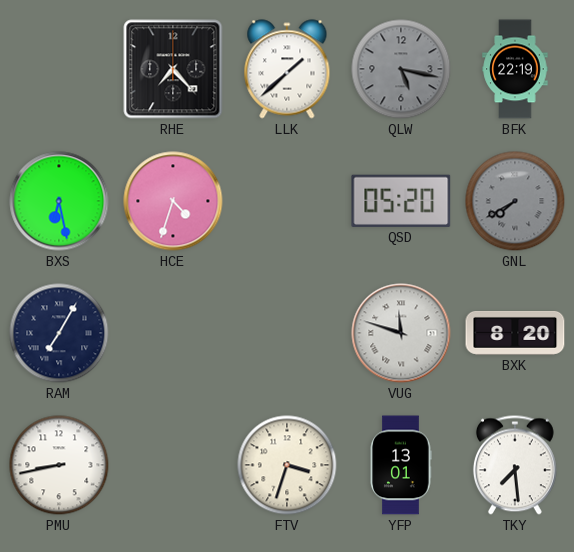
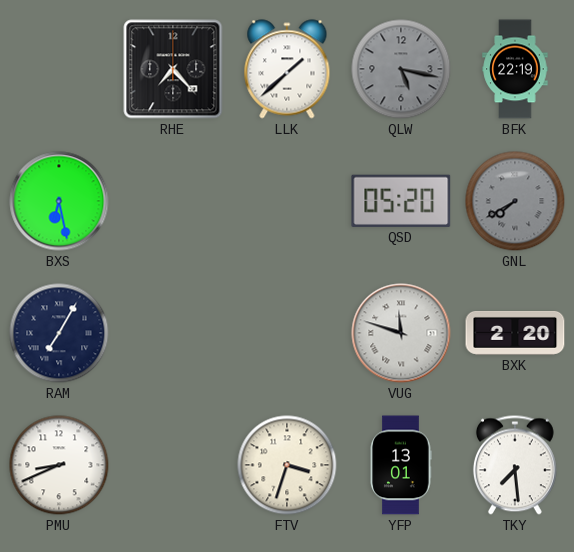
HCE: 4:33 -> none
BXK: 8:20 -> 2:20
PMU: 8:43 -> 8:41
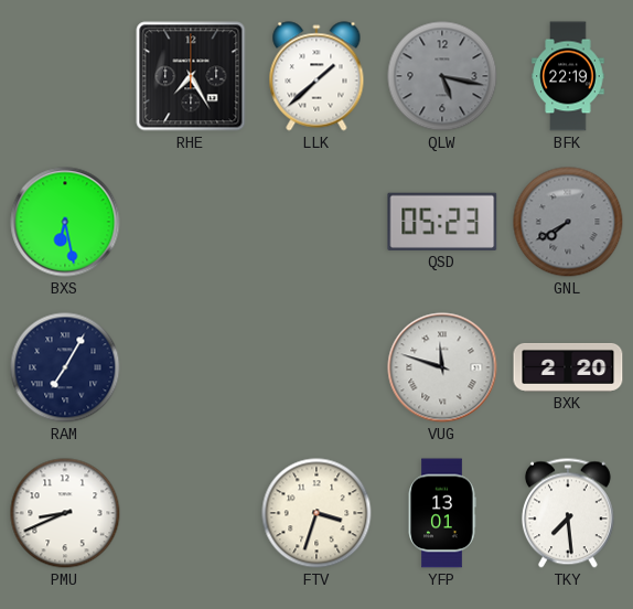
RHE: 7:23 -> 7:25
QSD: 05:20 -> 05:23
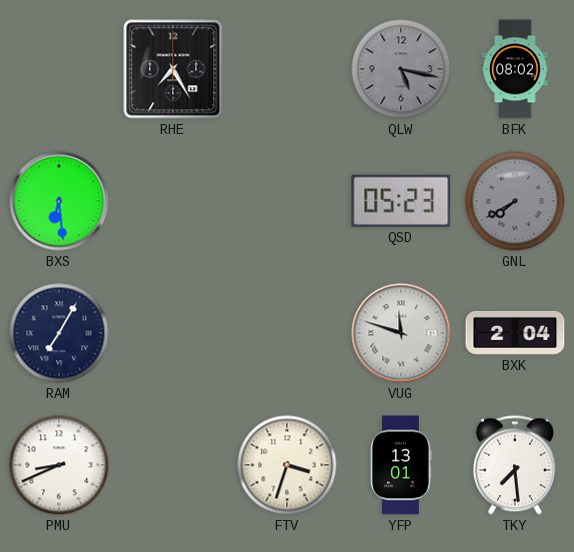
LLK: 1:38 -> none
BFK: 22:19 -> 08:02
BXS: 6:28 -> 6:29
BXK: 2:20 -> 2:04
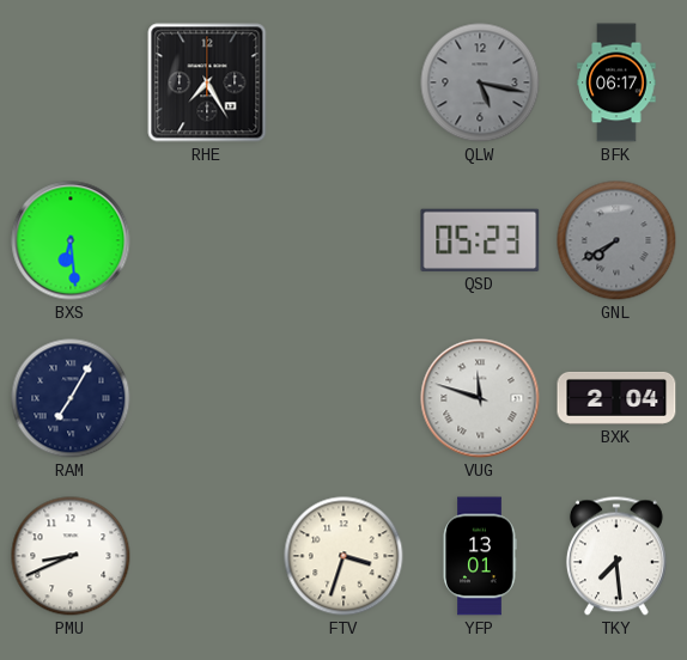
BFK: 08:02 -> 06:17
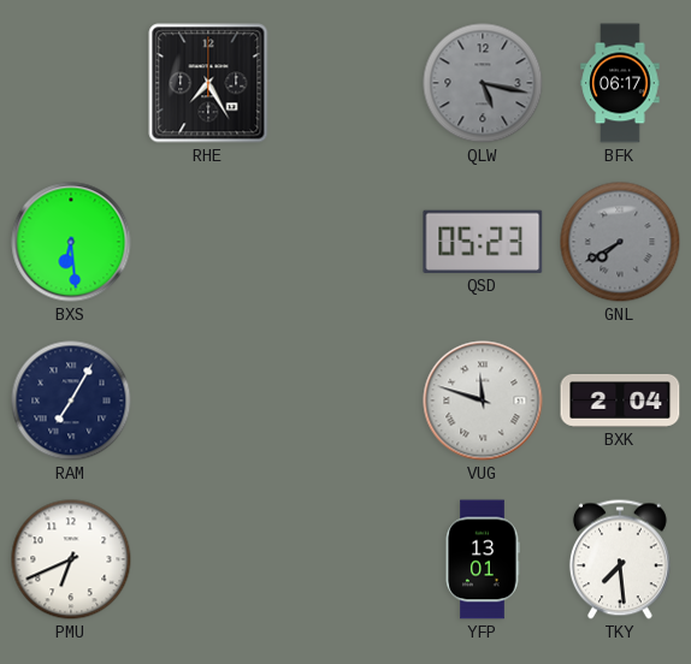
PMU: 8:41 -> 6:41
FTV: 3:33 -> none
